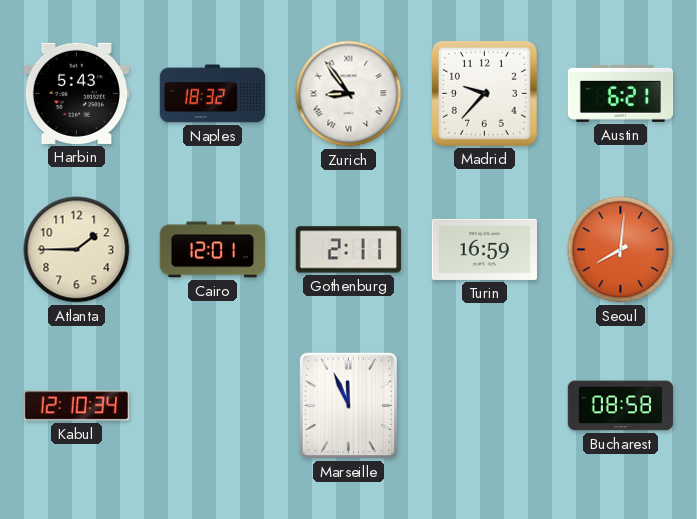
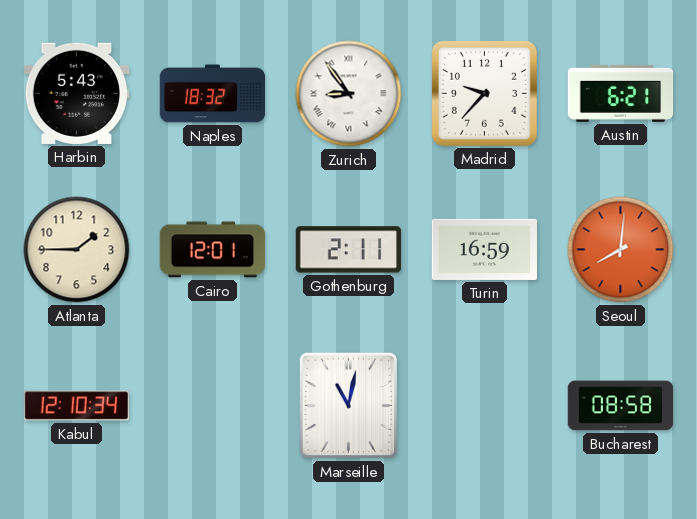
Marseille: 11:56 -> 11:02
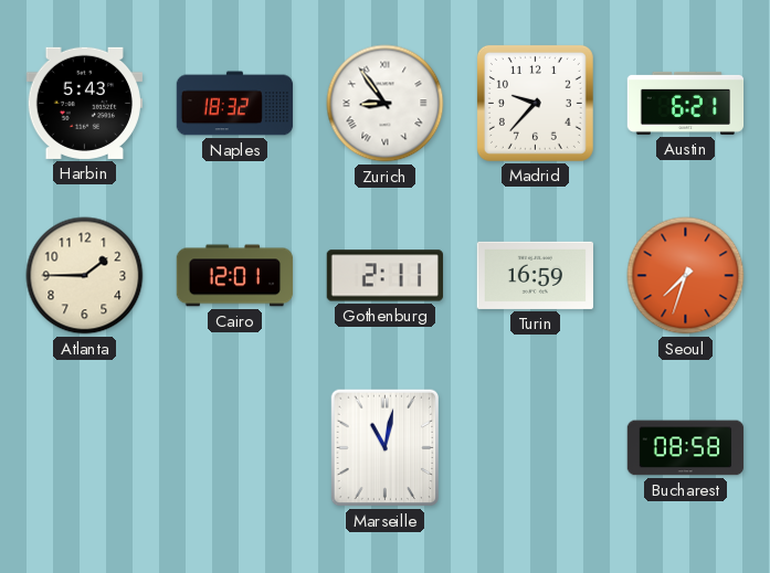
Seoul: 8:01 -> 7:33
Kabul: 12:10 -> none
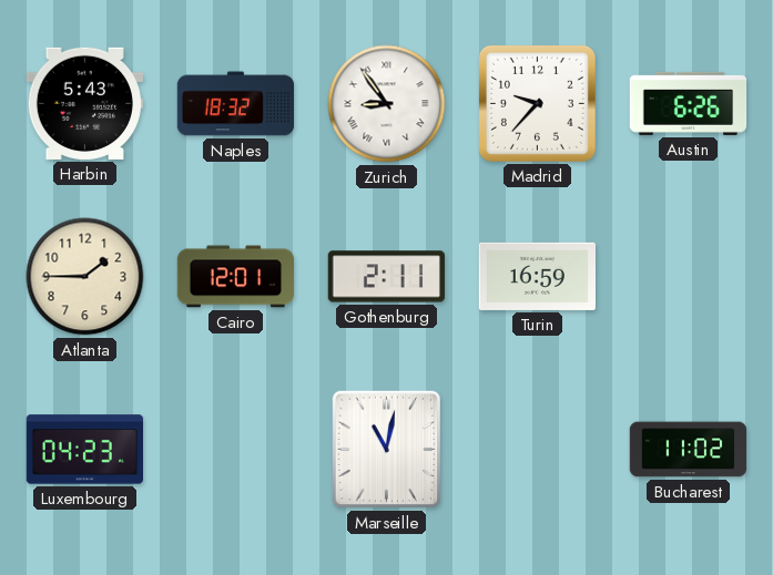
Austin: 6:21 -> 6:26
Seoul: 7:33 -> none
Luxembourg: none -> 04:23
Bucharest: 08:58 -> 11:02
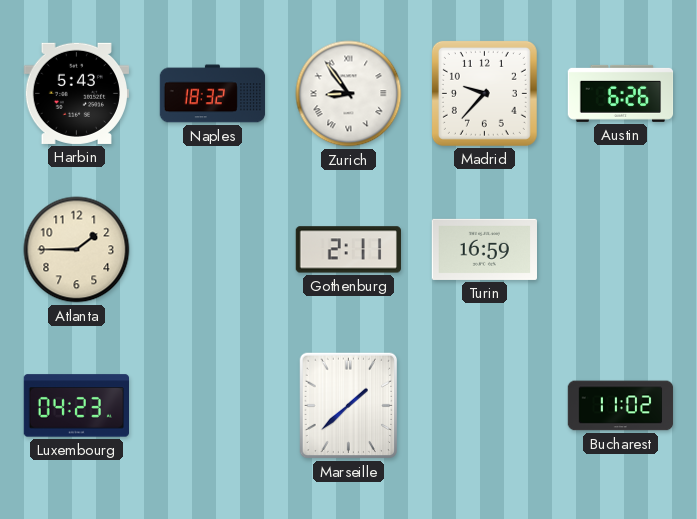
Cairo: 12:01 -> none
Marseille: 11:02 -> 1:38
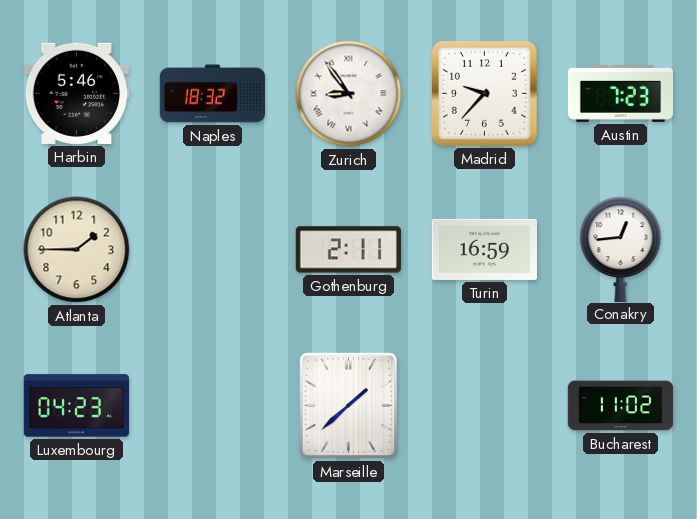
Harbin: 5:43 -> 5:46
Austin: 6:26 -> 7:23
Conakry: none -> 12:44
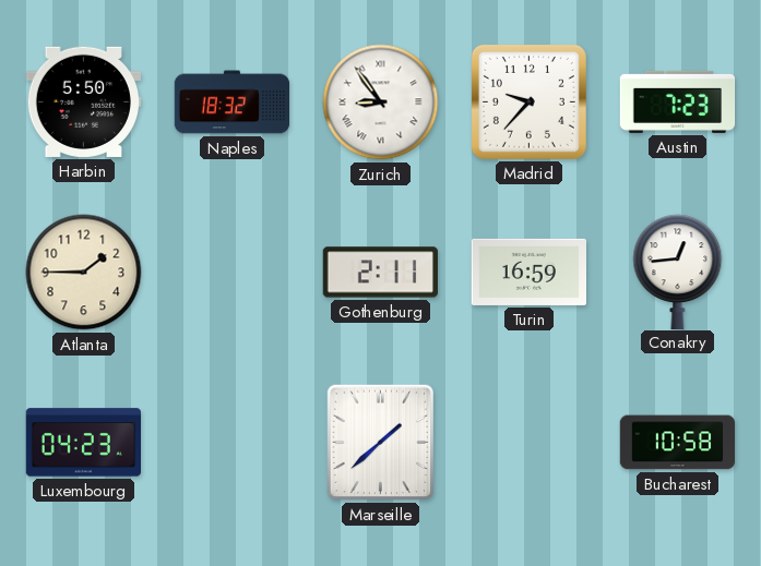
Harbin: 5:46 -> 5:50
Bucharest: 11:02 -> 10:58
